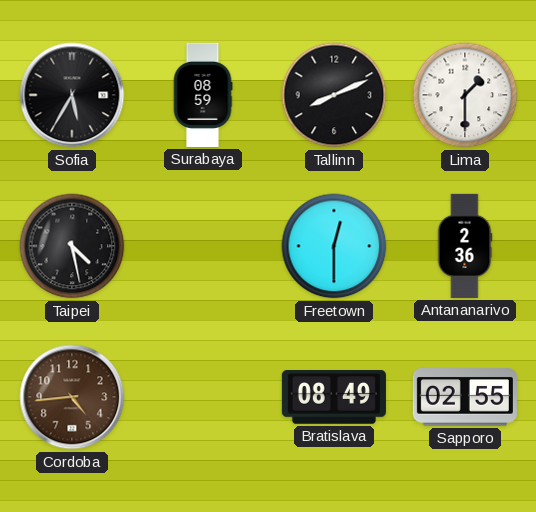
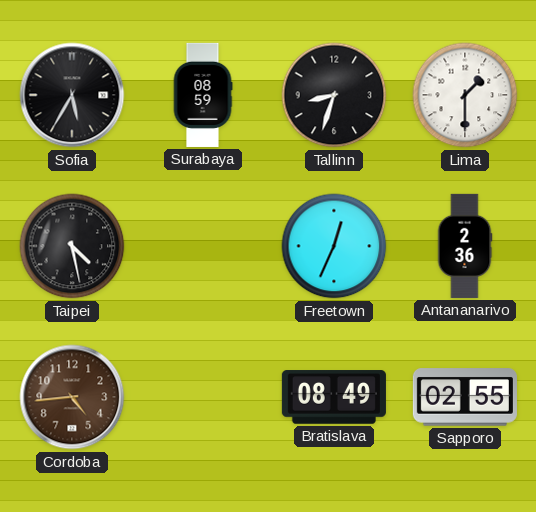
Tallinn: 8:11 -> 8:33
Freetown: 12:30 -> 12:34
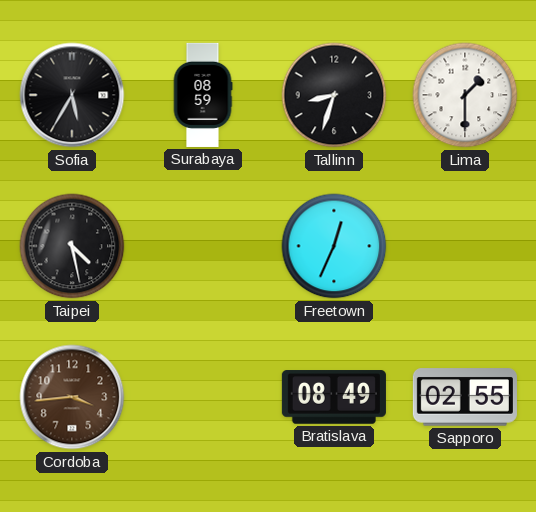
Antananarivo: 2:36 -> none
Cordoba: 4:44 -> 3:44
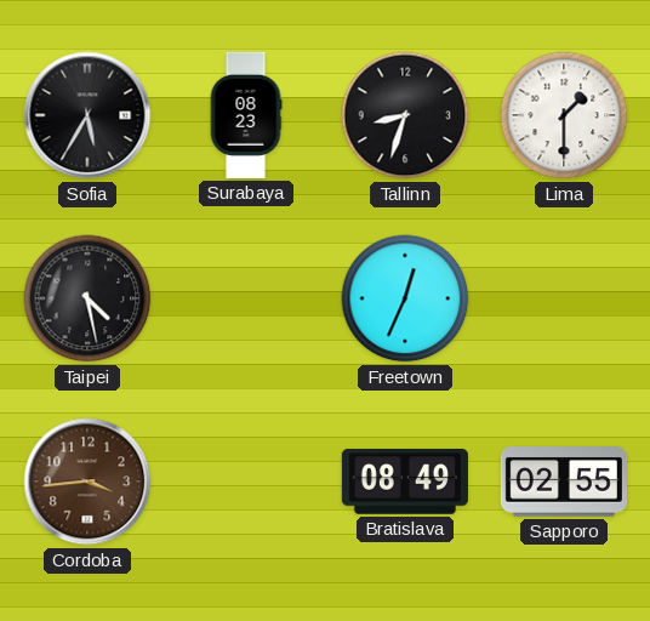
Surabaya: 08:59 -> 08:23
